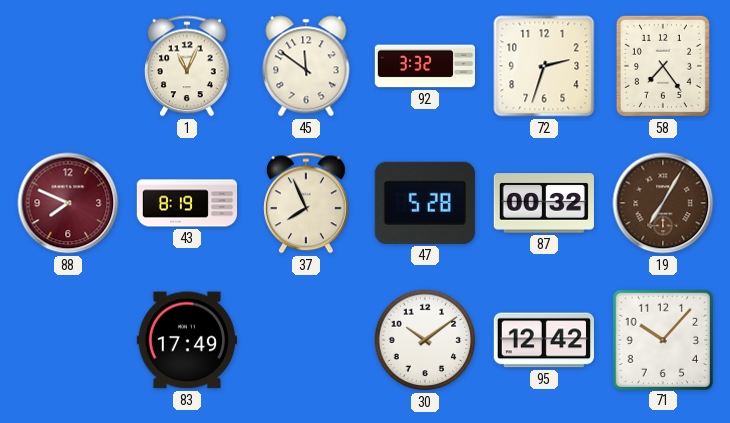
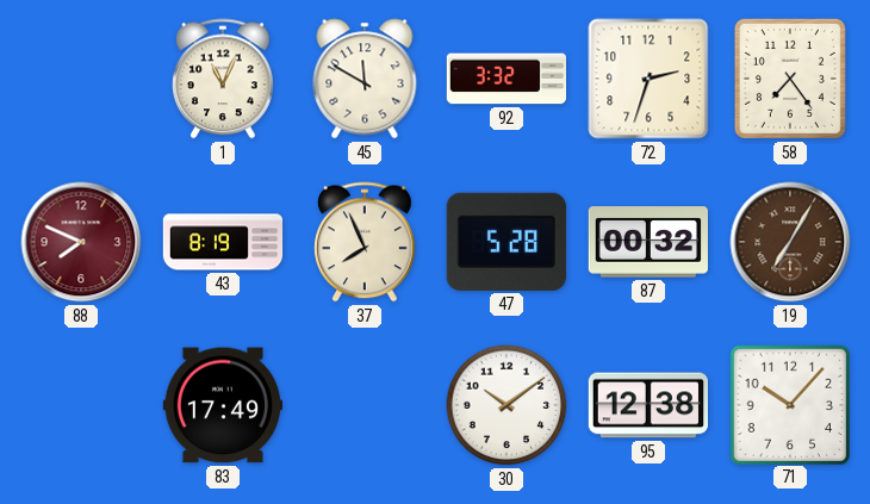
45: 11:51 -> 11:50
95: 12:42 -> 12:38
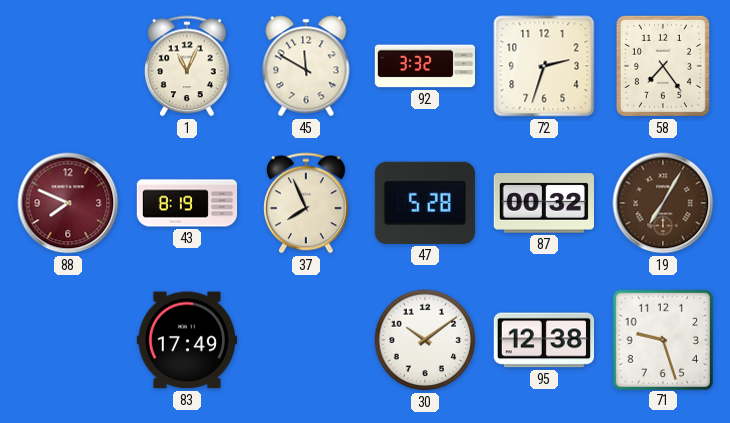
71: 10:07 -> 9:27
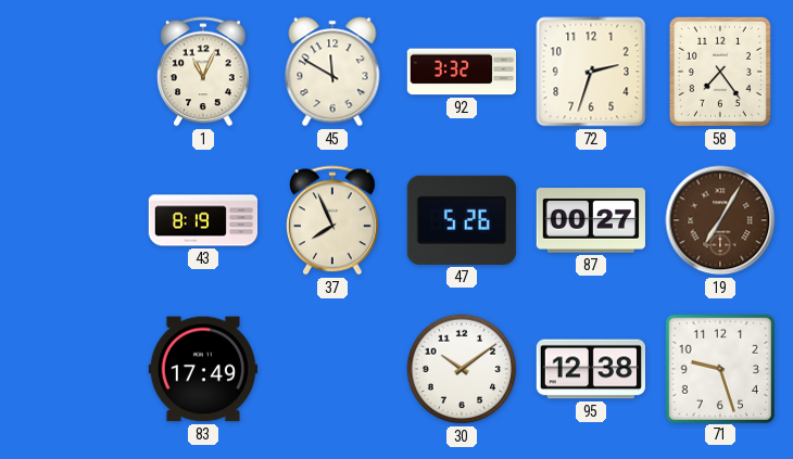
88: 7:49 -> none
47: 5:28 -> 5:26
87: 00:32 -> 00:27
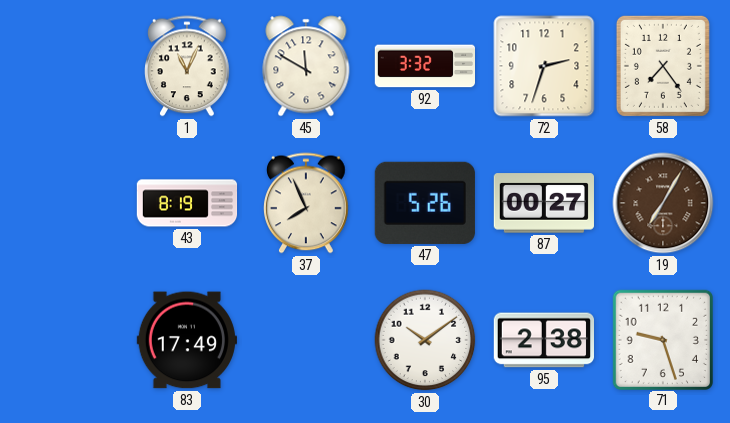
95: 12:38 -> 2:38
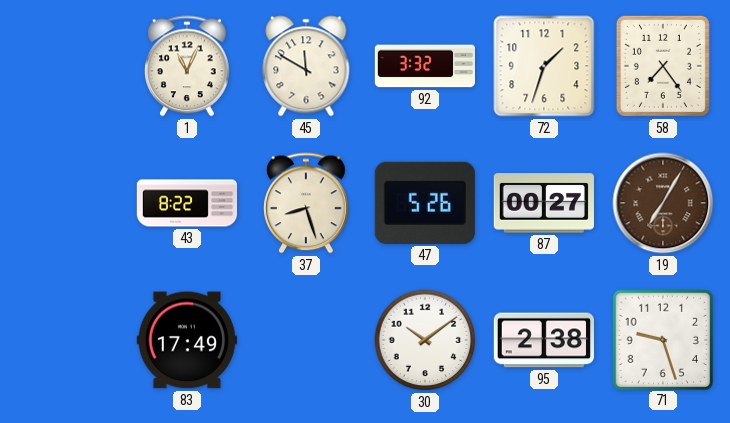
72: 2:33 -> 1:33
43: 8:19 -> 8:22
37: 7:56 -> 8:27
